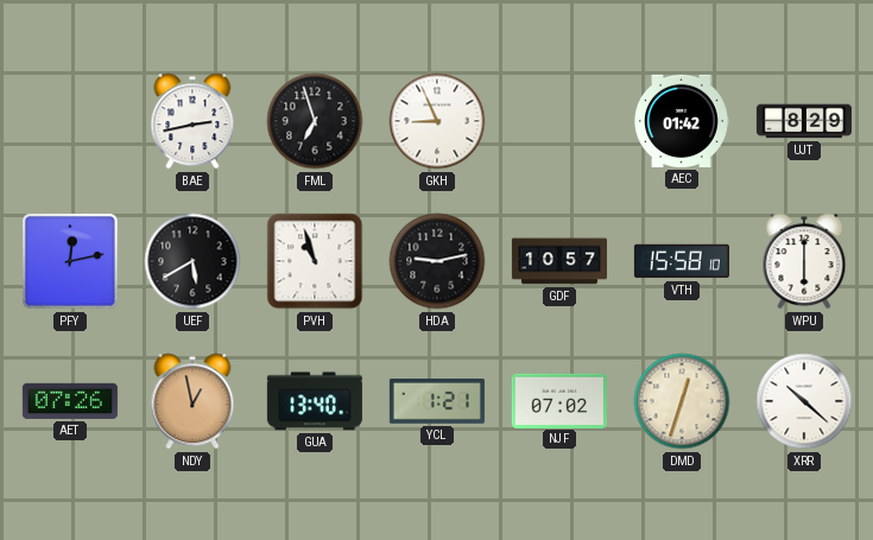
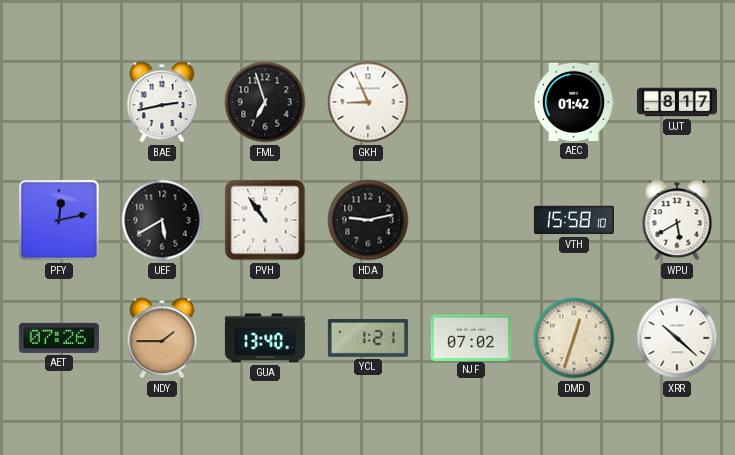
UJT: 8:29 -> 8:17
PVH: 10:57 -> 10:54
GDF: 10:57 -> none
WPU: 6:00 -> 5:40
NDY: 12:58 -> 1:45
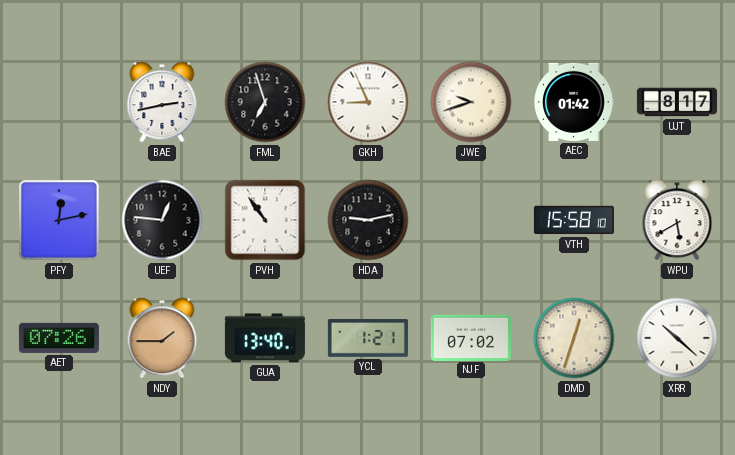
JWE: none -> 9:42
UEF: 5:40 -> 12:46
